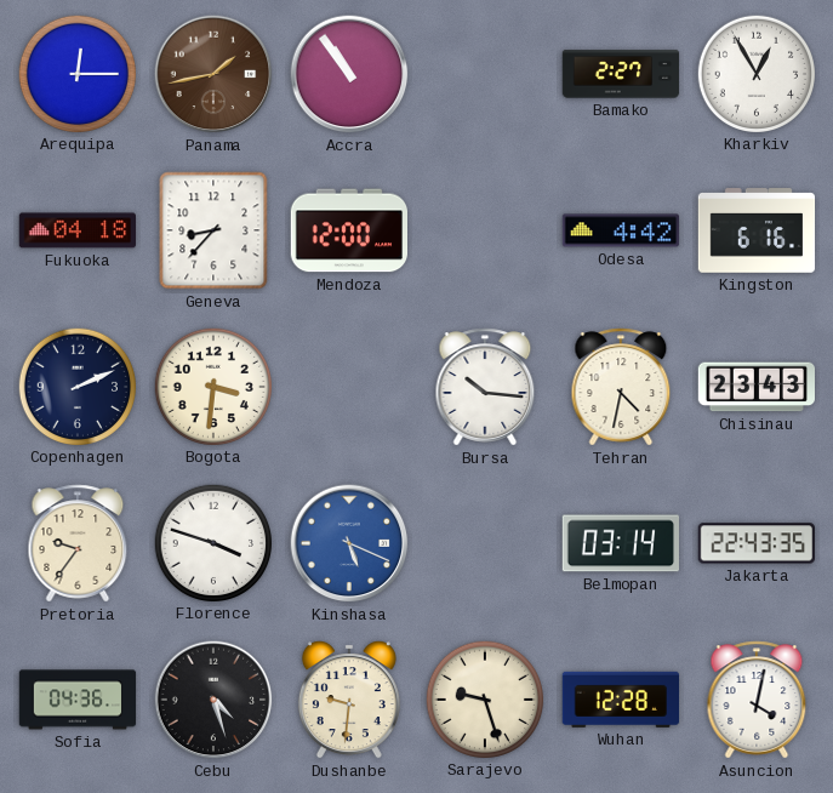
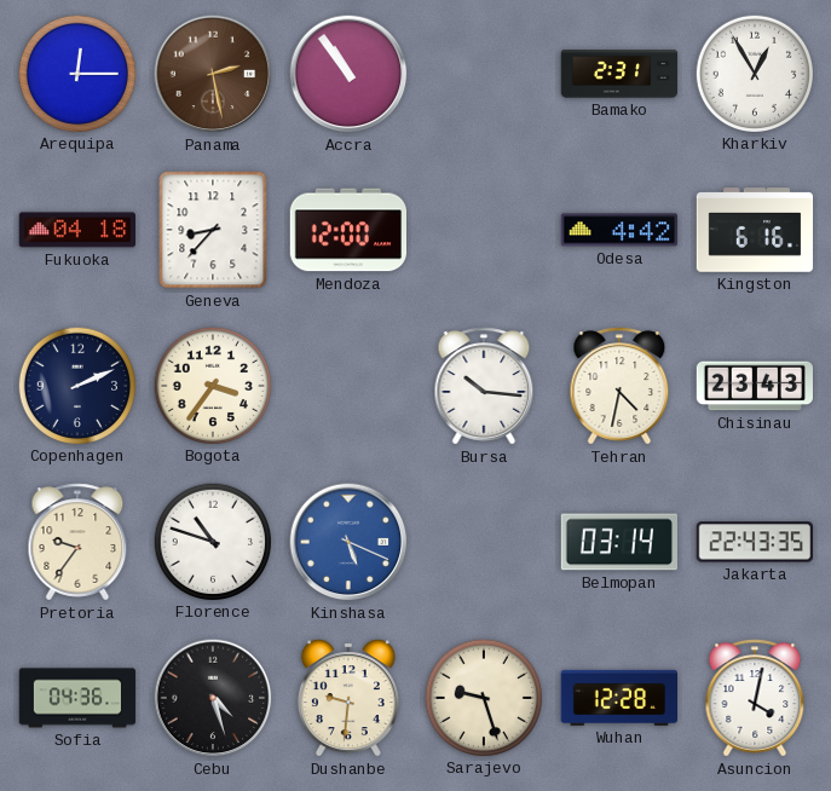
Panama: 1:43 -> 2:28
Bamako: 2:27 -> 2:31
Bogota: 3:31 -> 3:36
Florence: 3:48 -> 10:48
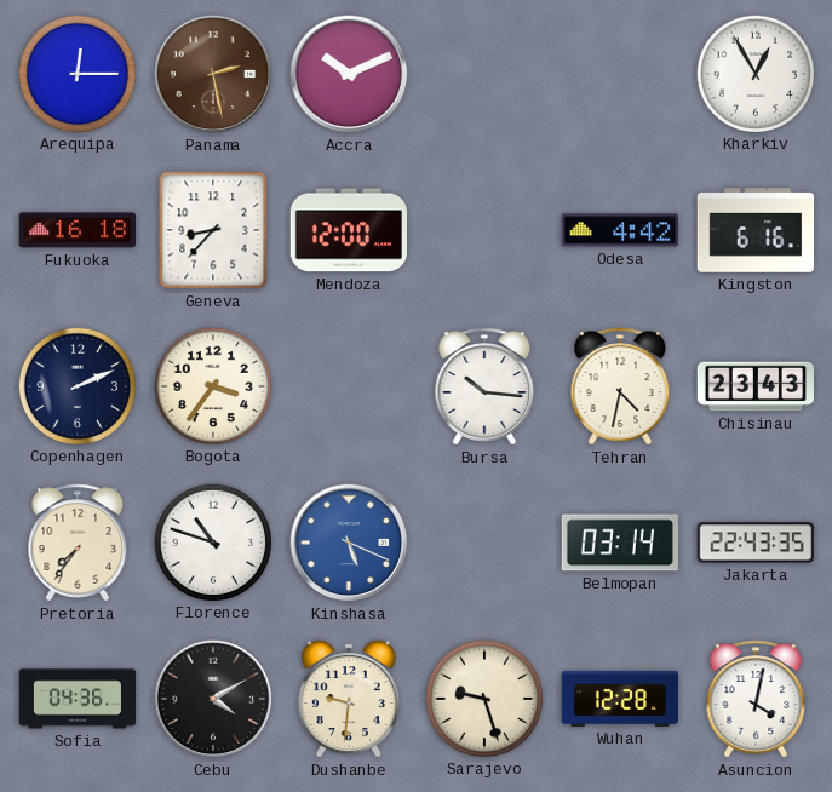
Accra: 10:54 -> 10:11
Bamako: 2:31 -> none
Fukuoka: 04:18 -> 16:18
Pretoria: 9:36 -> 7:36
Cebu: 4:27 -> 4:10
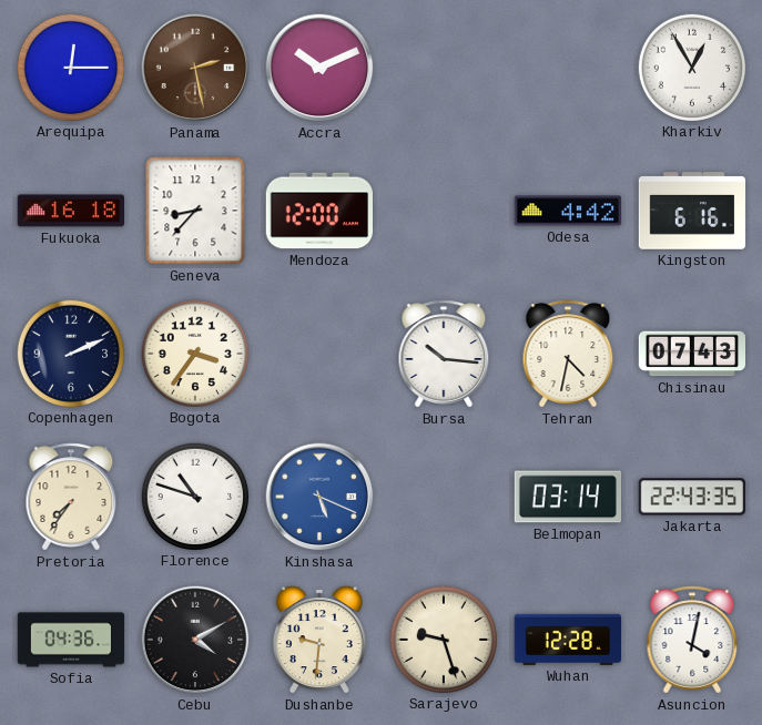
Chisinau: 23:43 -> 07:43
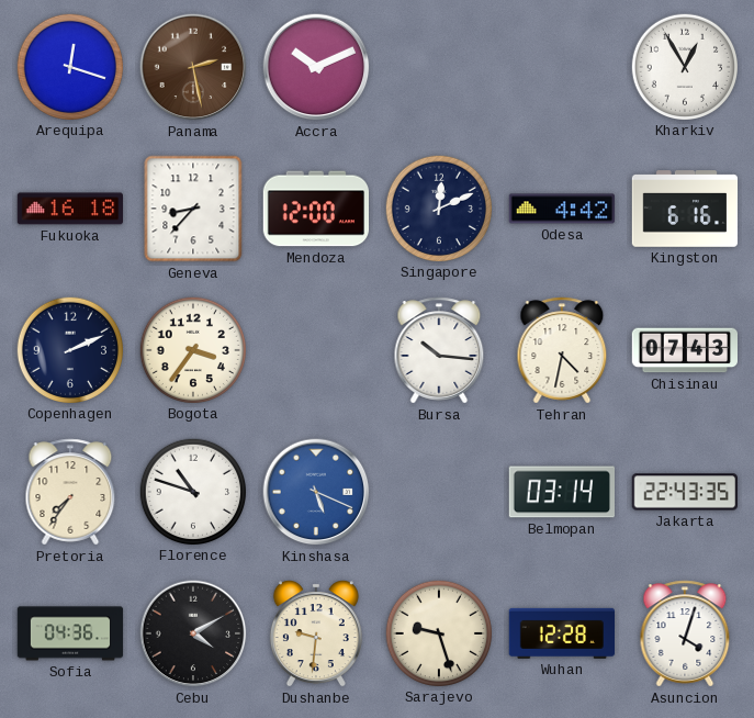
Arequipa: 12:15 -> 12:18
Singapore: none -> 12:11
Asuncion: 4:02 -> 4:03
